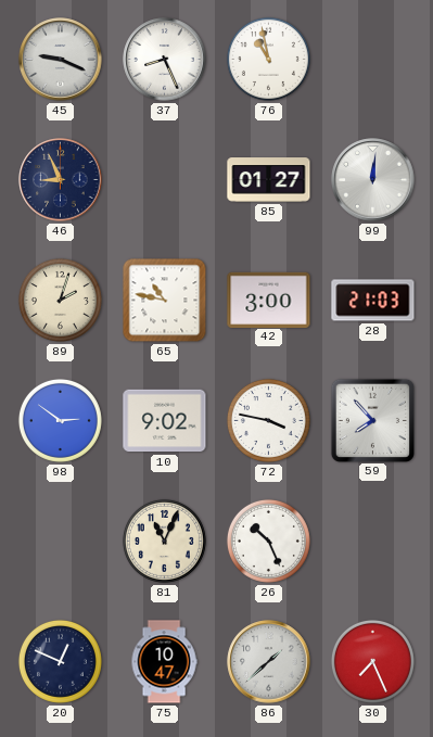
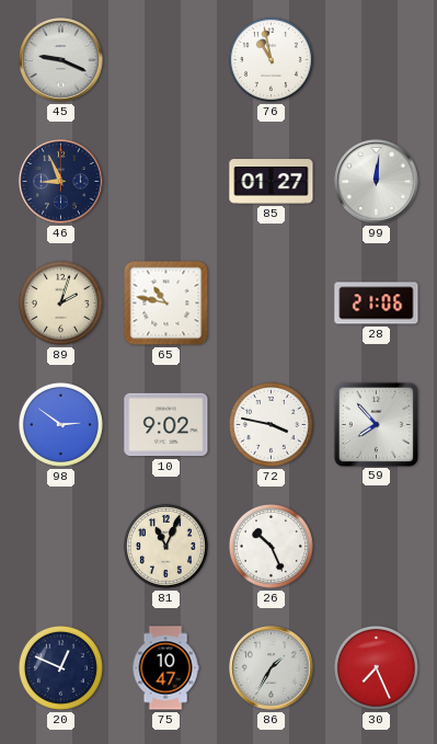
37: 8:26 -> none
42: 3:00 -> none
28: 21:03 -> 21:06
86: 1:38 -> 1:35
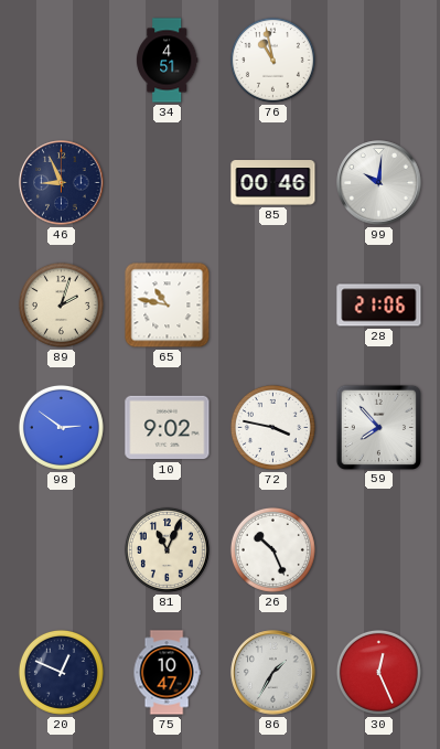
45: 9:19 -> none
34: none -> 4:51
85: 01:27 -> 00:46
99: 12:01 -> 10:01
30: 7:26 -> 12:26
